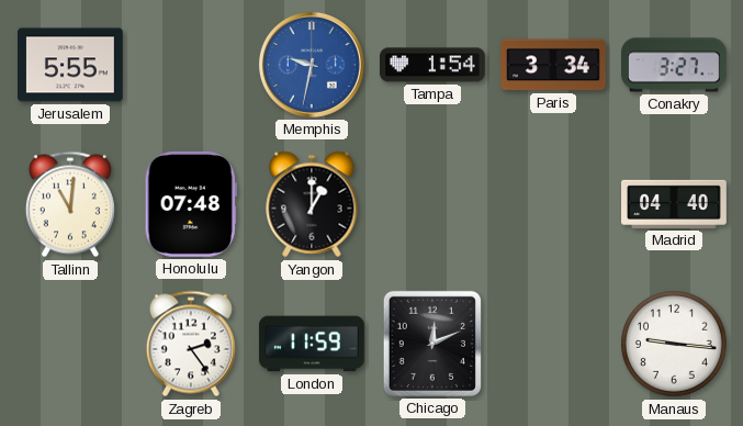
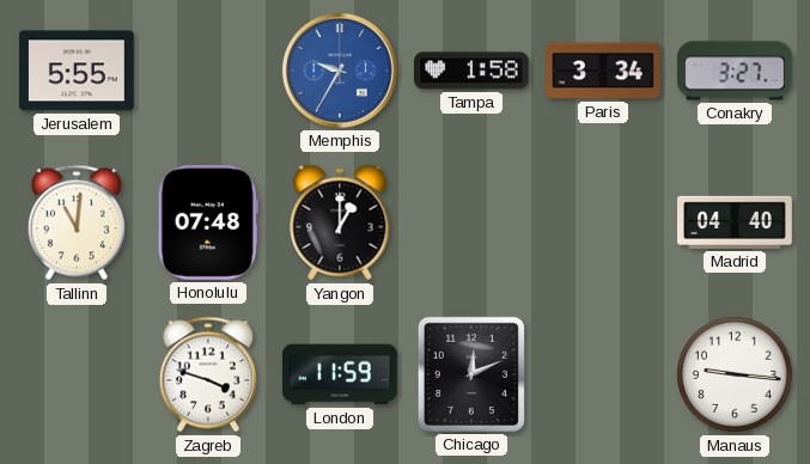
Memphis: 9:32 -> 9:35
Tampa: 1:54 -> 1:58
Zagreb: 2:24 -> 3:48
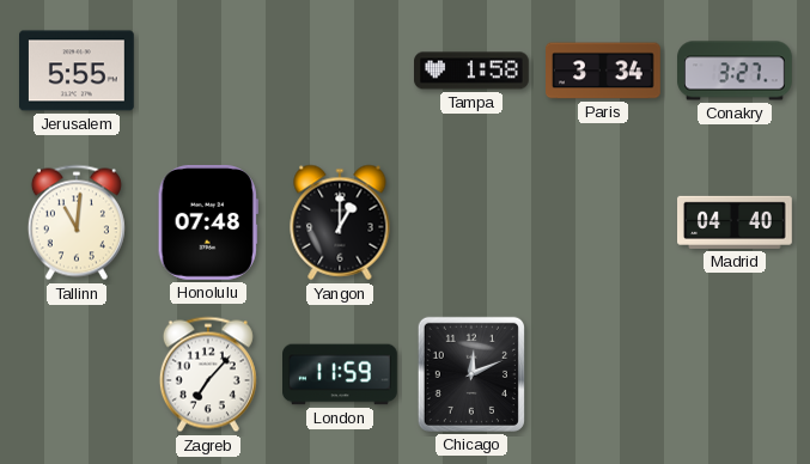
Memphis: 9:35 -> none
Zagreb: 3:48 -> 7:07
Manaus: 9:16 -> none
